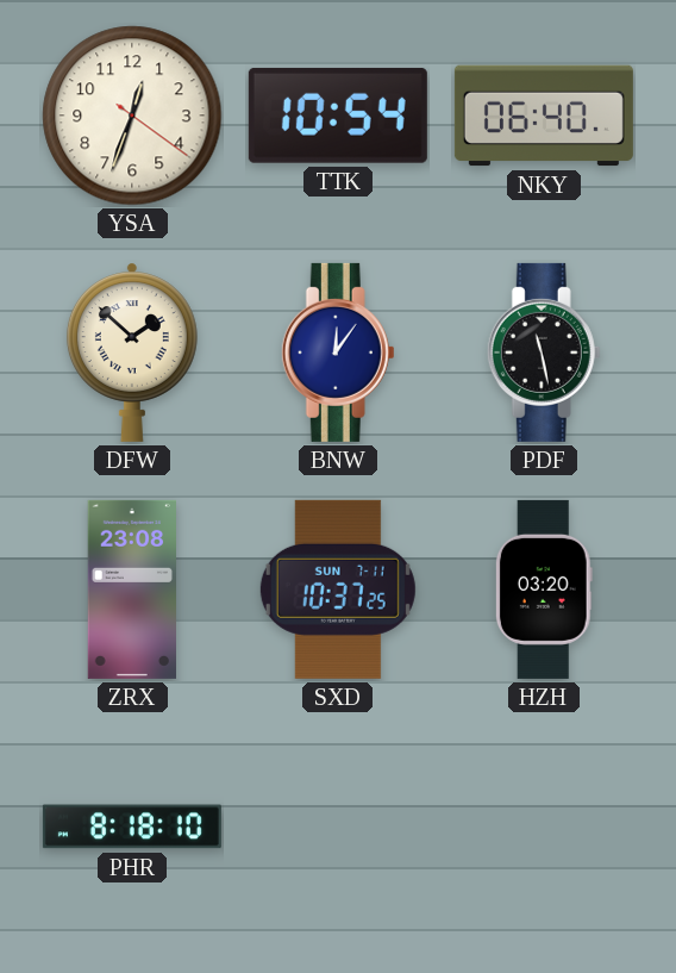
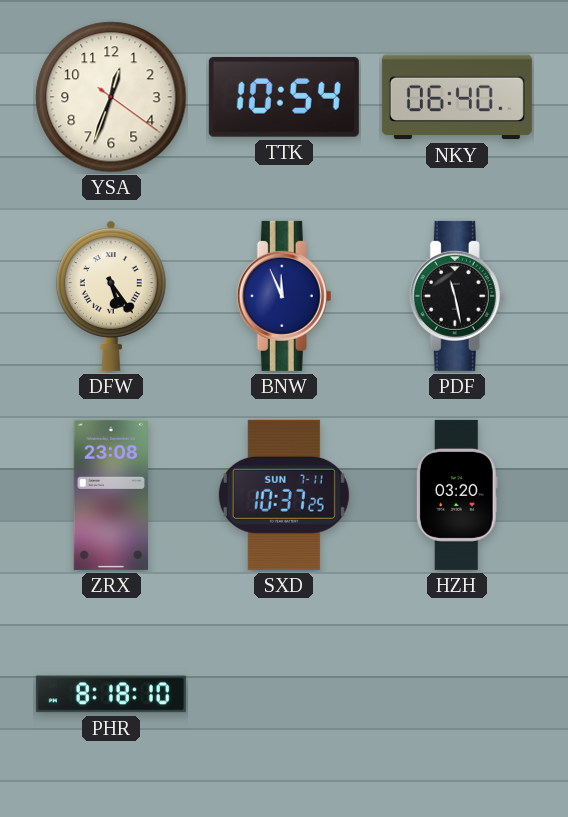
DFW: 1:52 -> 5:24
BNW: 12:06 -> 11:56
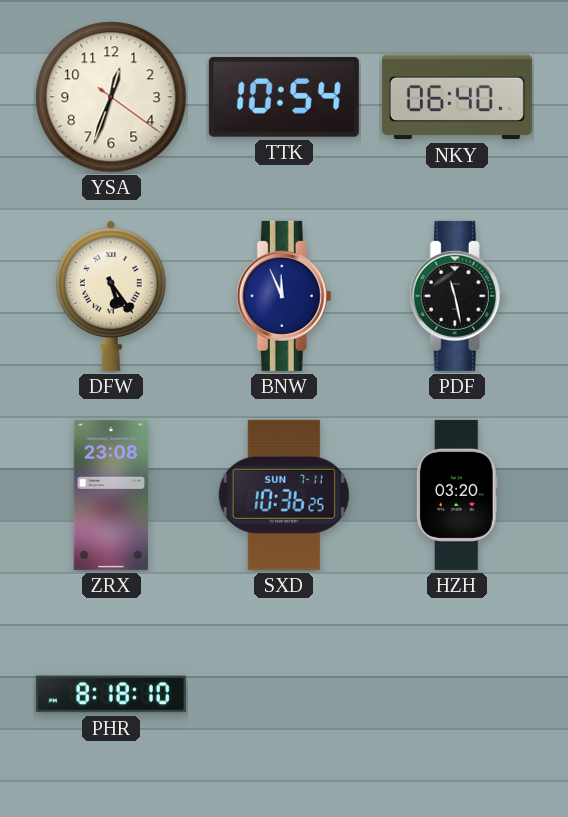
SXD: 10:37 -> 10:36
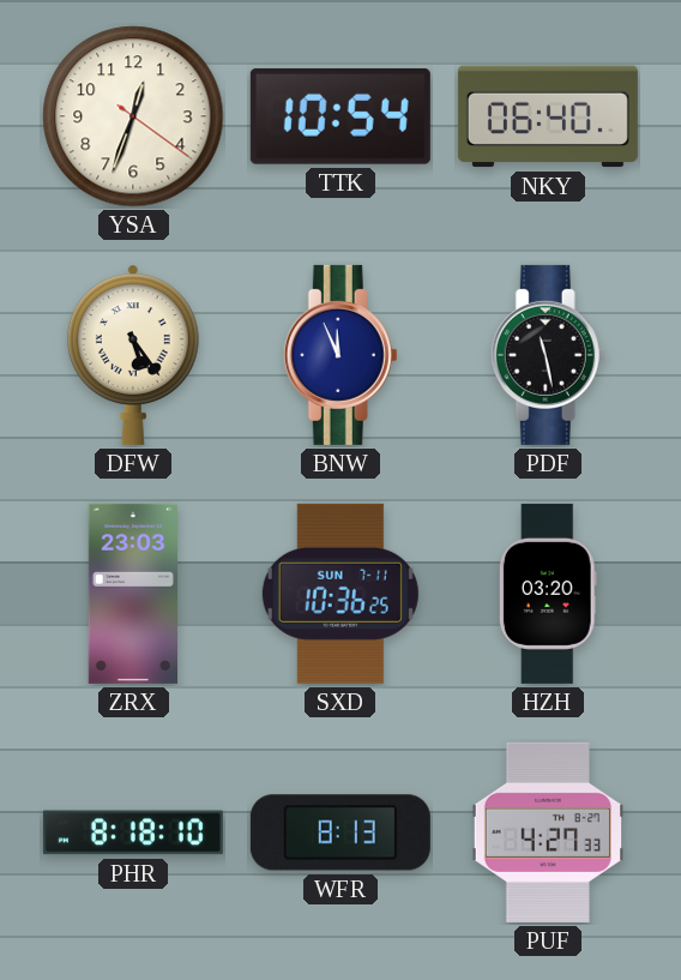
ZRX: 23:08 -> 23:03
WFR: none -> 8:13
PUF: none -> 4:27
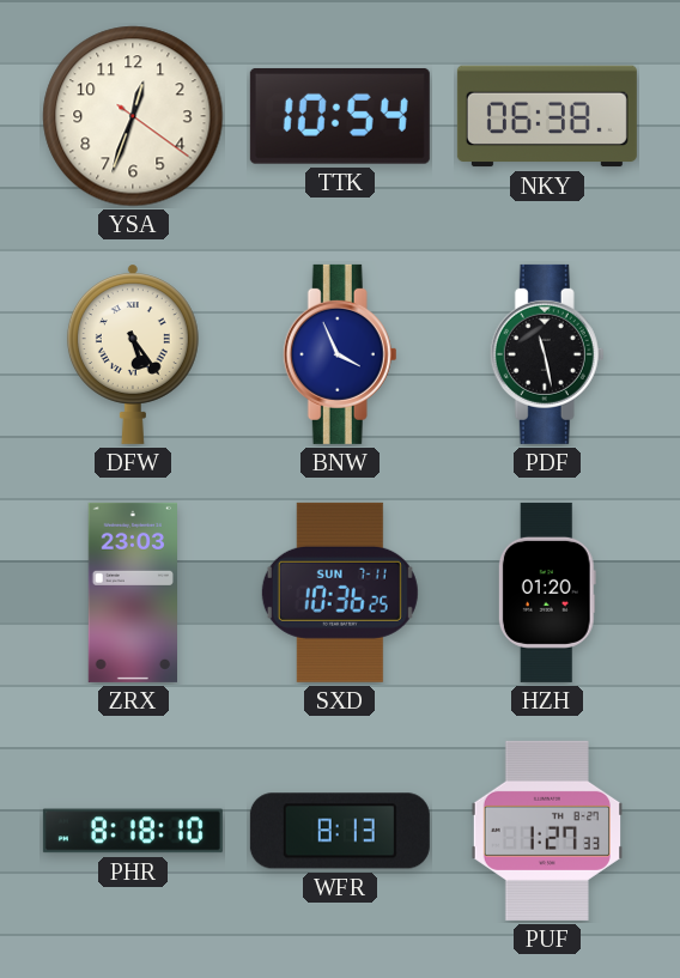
NKY: 06:40 -> 06:38
BNW: 11:56 -> 3:56
HZH: 03:20 -> 01:20
PUF: 4:27 -> 1:27
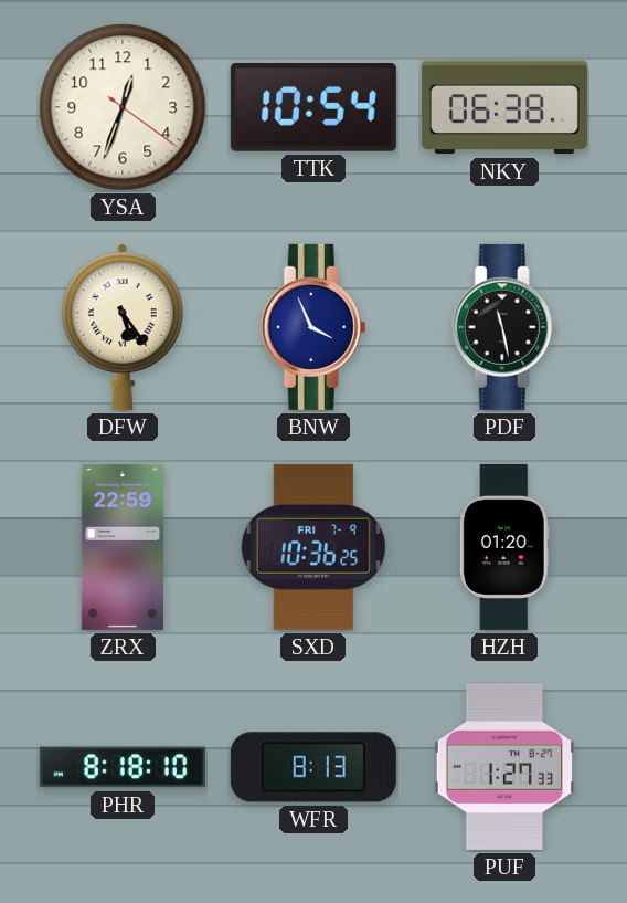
ZRX: 23:03 -> 22:59
SXD date: SUN 7-11 -> FRI 7-9
